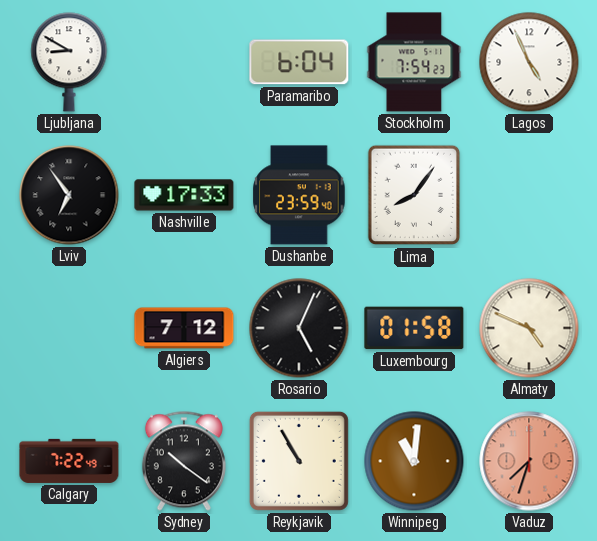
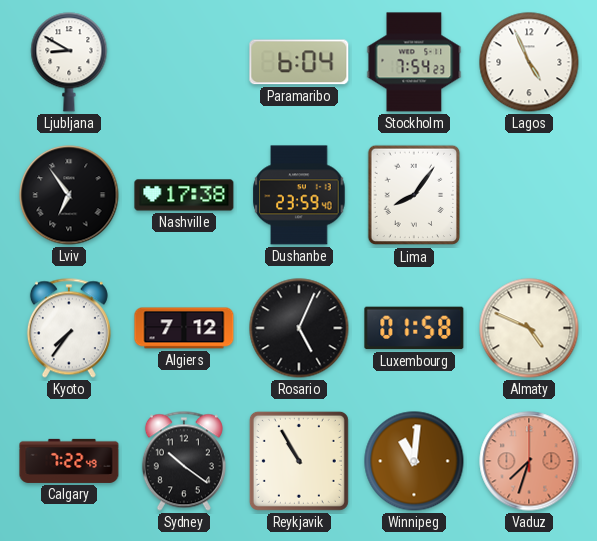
Nashville: 17:33 -> 17:38
Kyoto: none -> 7:36
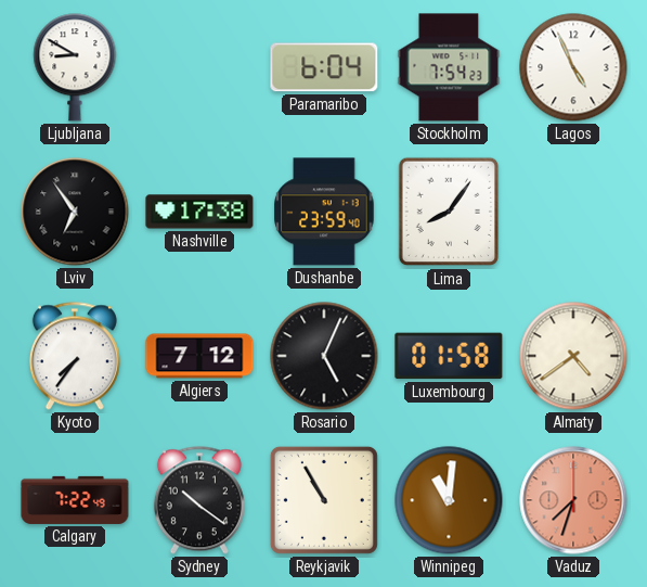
Almaty: 4:49 -> 4:39
